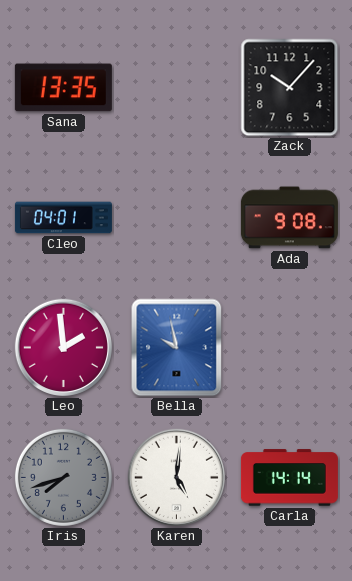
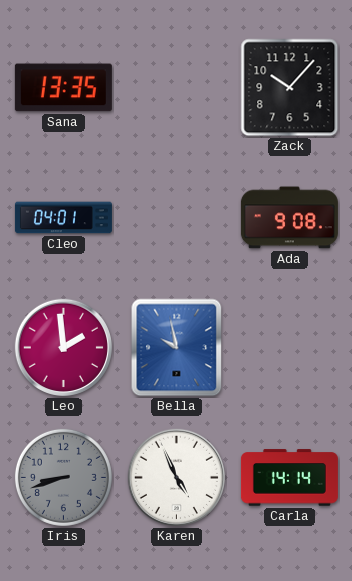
Iris: 7:42 -> 8:42
Karen: 5:01 -> 4:56
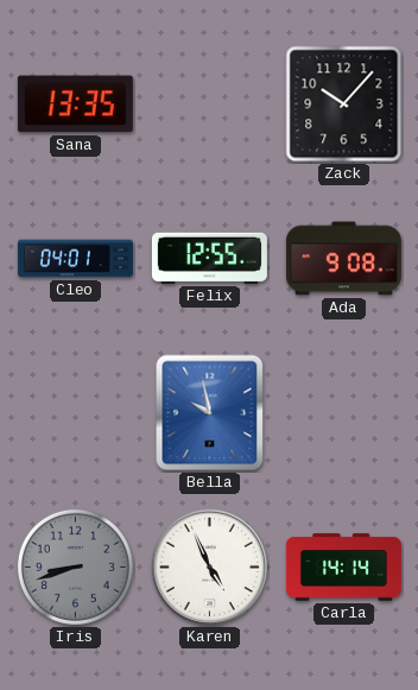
Felix: none -> 12:55
Leo: 1:59 -> none
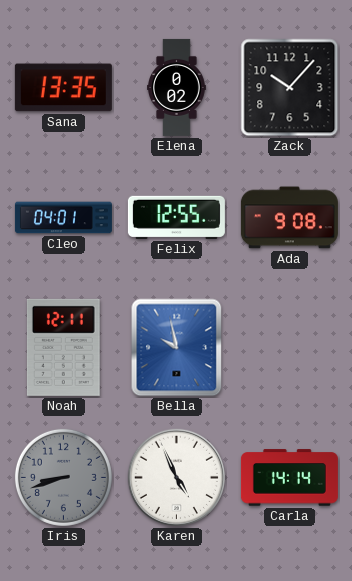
Elena: none -> 0:02
Noah: none -> 12:11
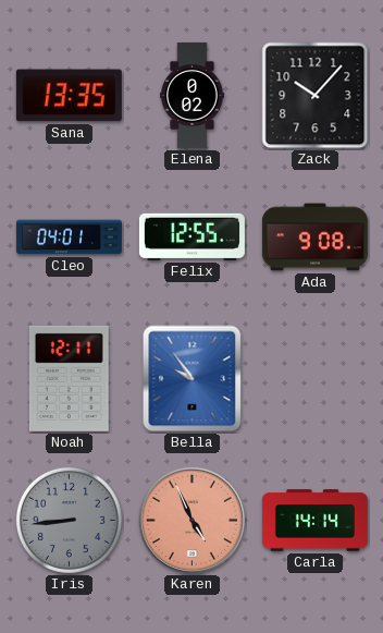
Bella: 9:58 -> 9:54
Iris: 8:42 -> 8:44
Karen dial: white -> salmon
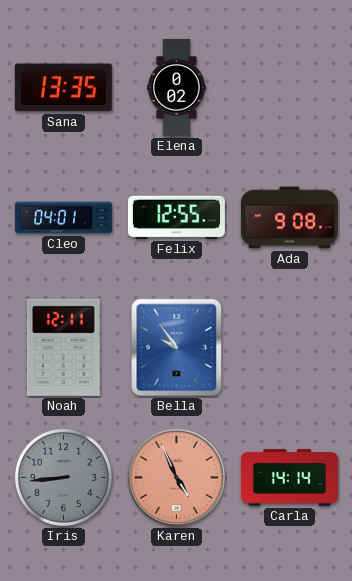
Zack: 10:07 -> none
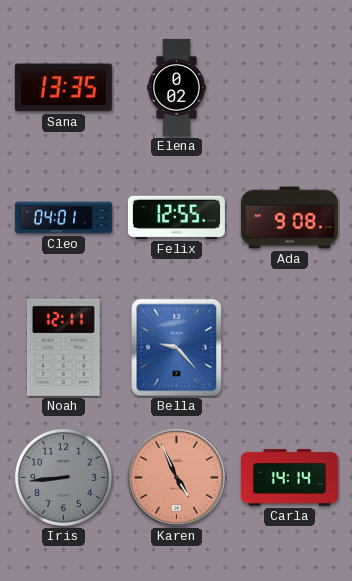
Bella: 9:54 -> 9:23
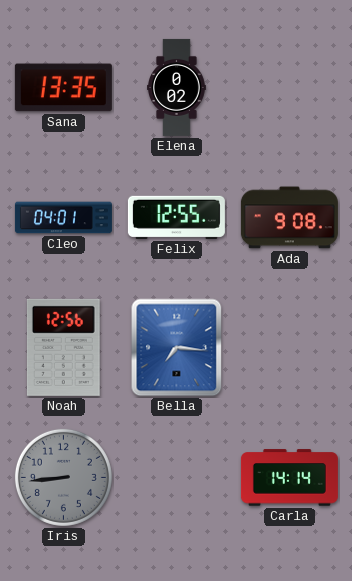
Noah: 12:11 -> 12:56
Bella: 9:23 -> 7:16
Karen: 4:56 -> none
